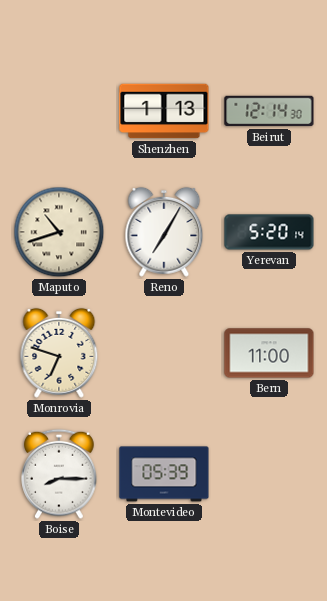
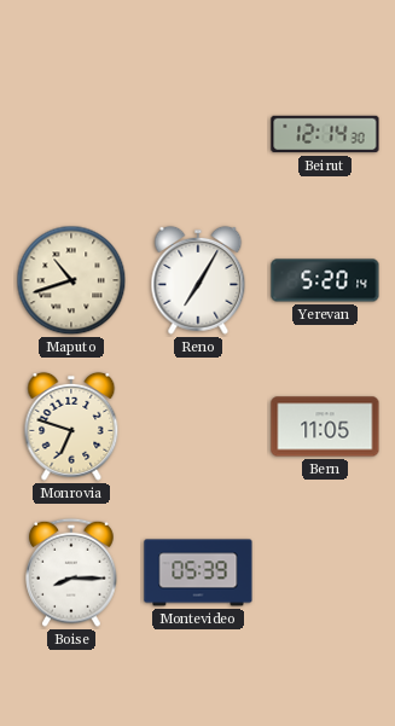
Shenzhen: 1:13 -> none
Bern: 11:00 -> 11:05
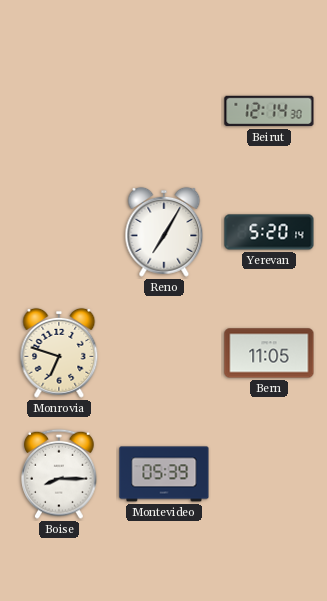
Maputo: 10:42 -> none
